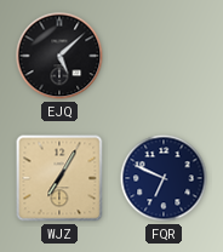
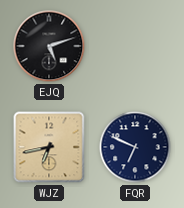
EJQ: 5:08 -> 5:12
WJZ: 7:05 -> 6:43
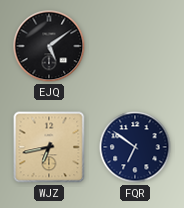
EJQ: 5:12 -> 5:09
FQR: 6:49 -> 6:51
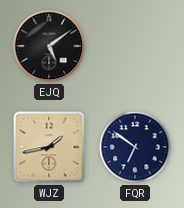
WJZ: 6:43 -> 1:43
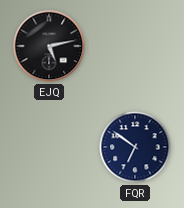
EJQ: 5:09 -> 5:13
WJZ: 1:43 -> none
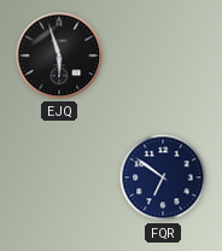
EJQ: 5:13 -> 5:57
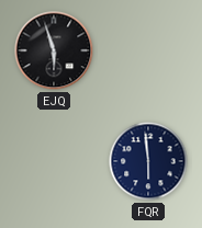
FQR: 6:51 -> 5:59
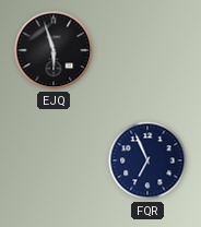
FQR: 5:59 -> 6:56
